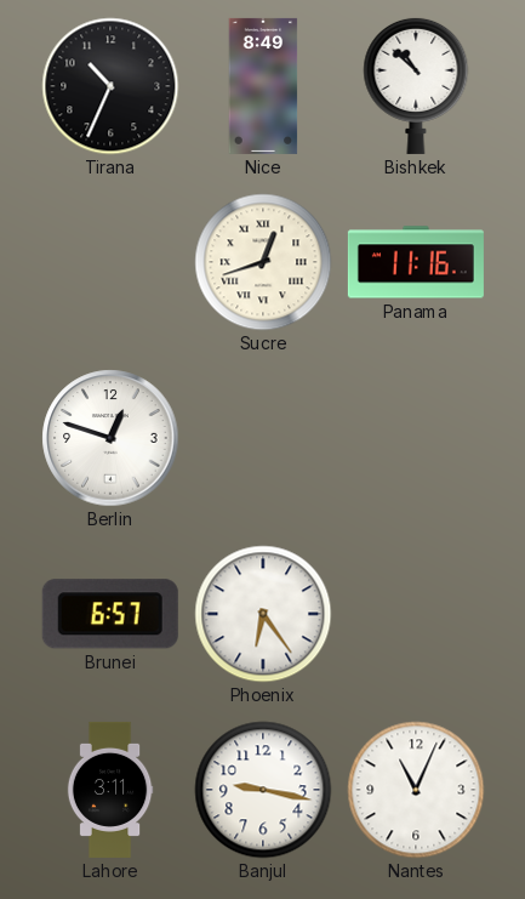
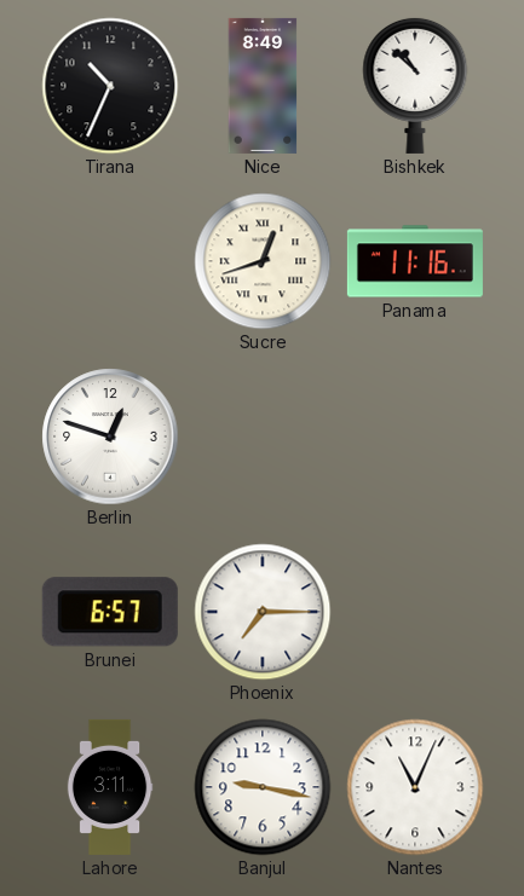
Phoenix: 6:24 -> 7:15
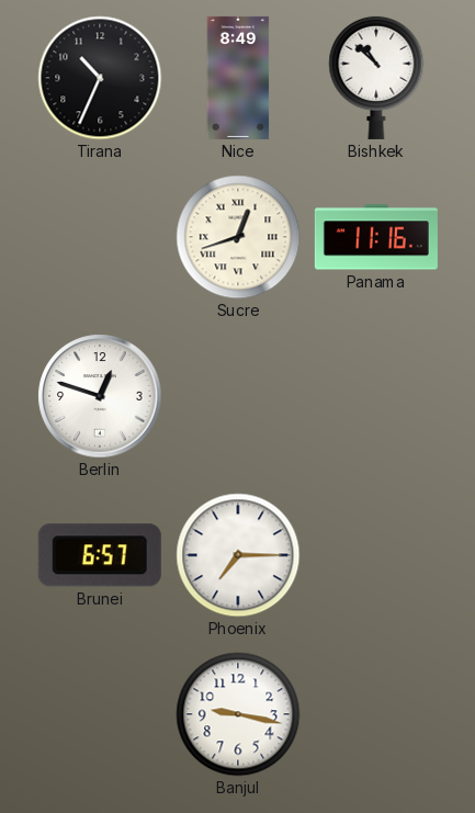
Lahore: 3:11 -> none
Nantes: 11:04 -> none
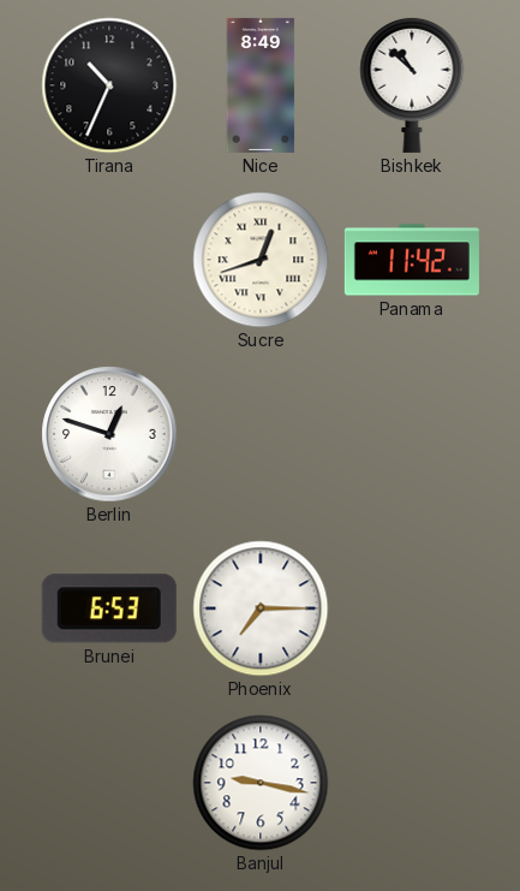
Panama: 11:16 -> 11:42
Brunei: 6:57 -> 6:53
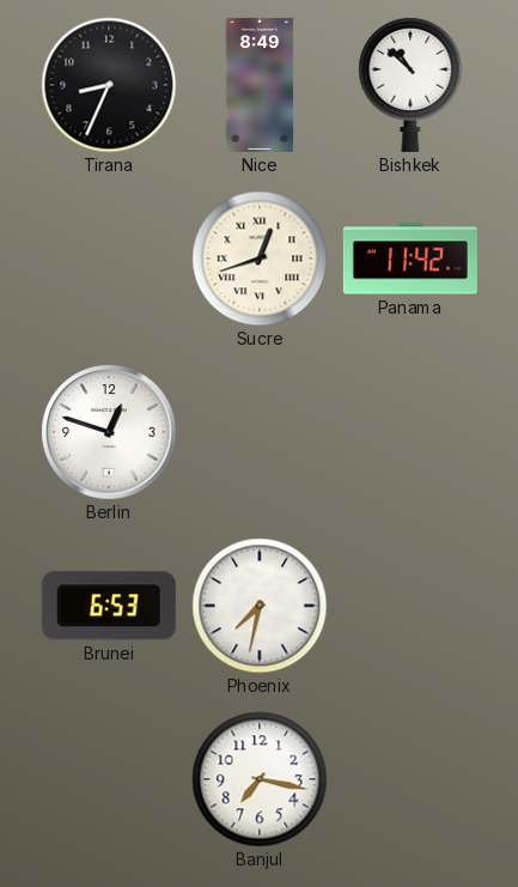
Tirana: 10:34 -> 8:34
Phoenix: 7:15 -> 7:32
Banjul: 9:17 -> 7:17
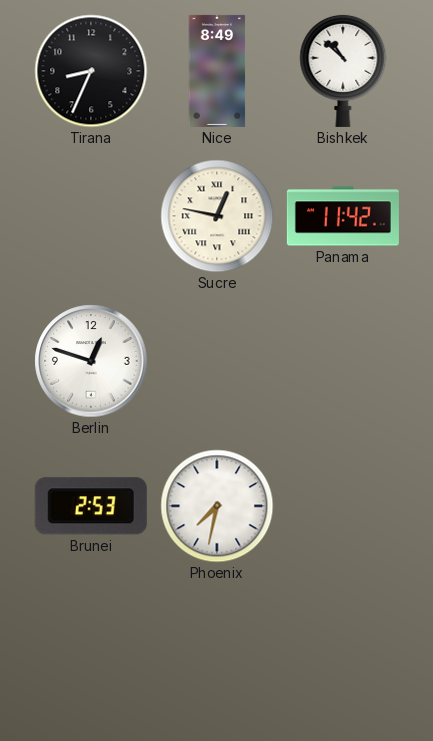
Sucre: 12:42 -> 12:47
Brunei: 6:53 -> 2:53
Banjul: 7:17 -> none
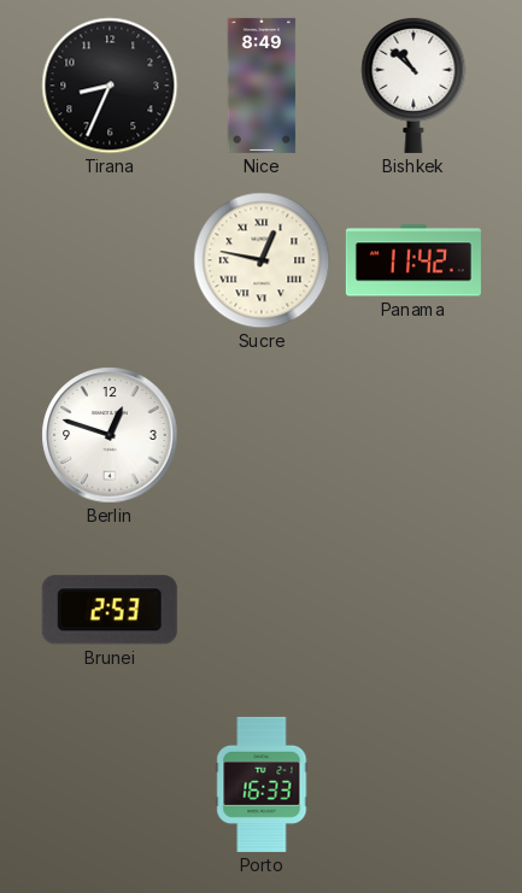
Phoenix: 7:32 -> none
Porto: none -> 16:33
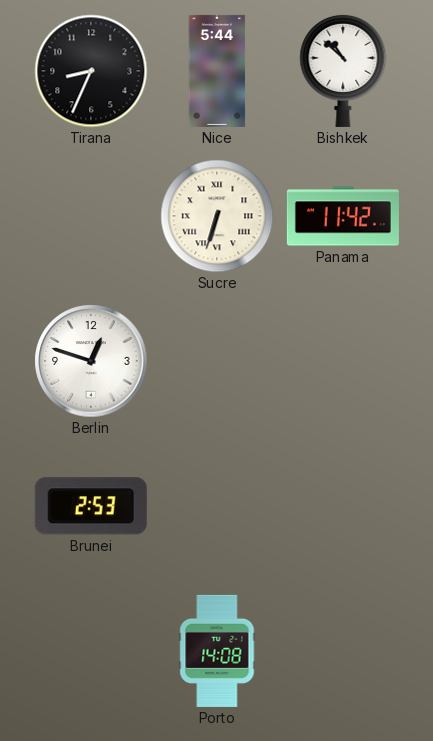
Nice: 8:49 -> 5:44
Sucre: 12:47 -> 6:33
Porto: 16:33 -> 14:08
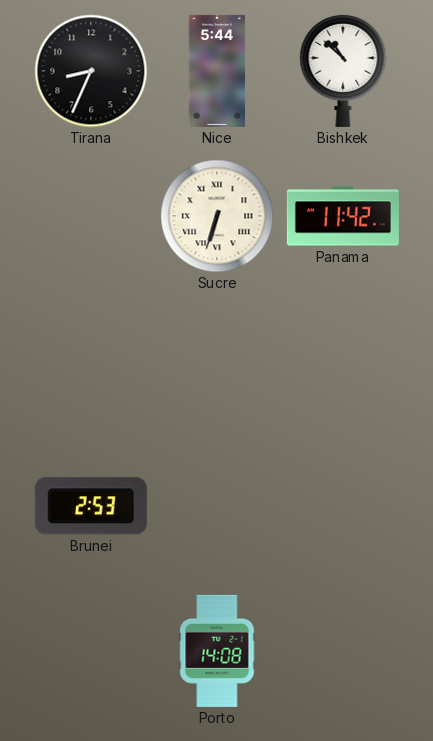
Berlin: 12:48 -> none
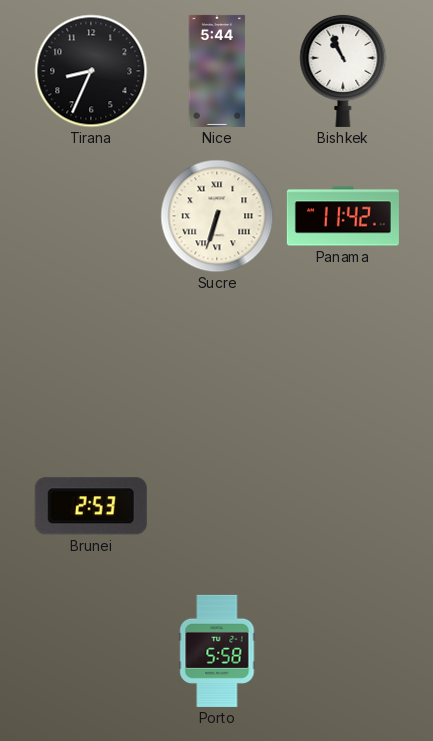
Bishkek: 10:52 -> 10:56
Porto: 14:08 -> 5:58
